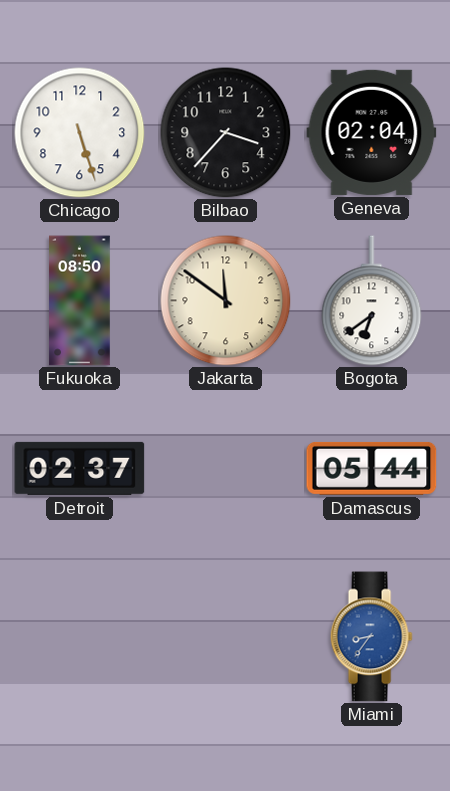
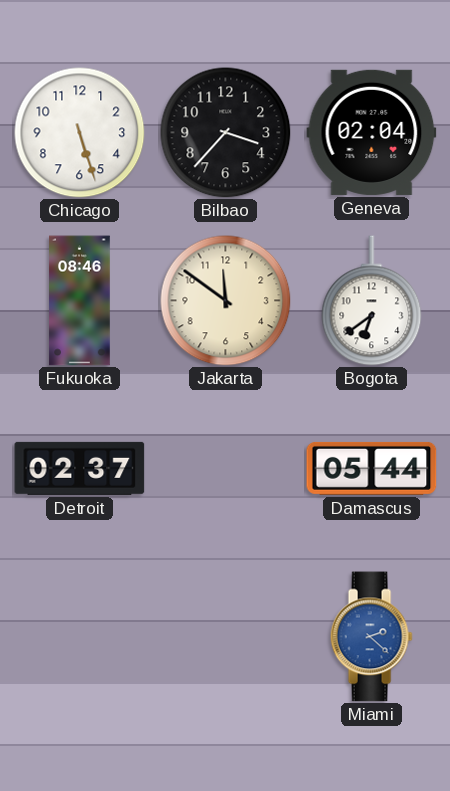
Fukuoka: 08:50 -> 08:46
Miami: 8:36 -> 2:22
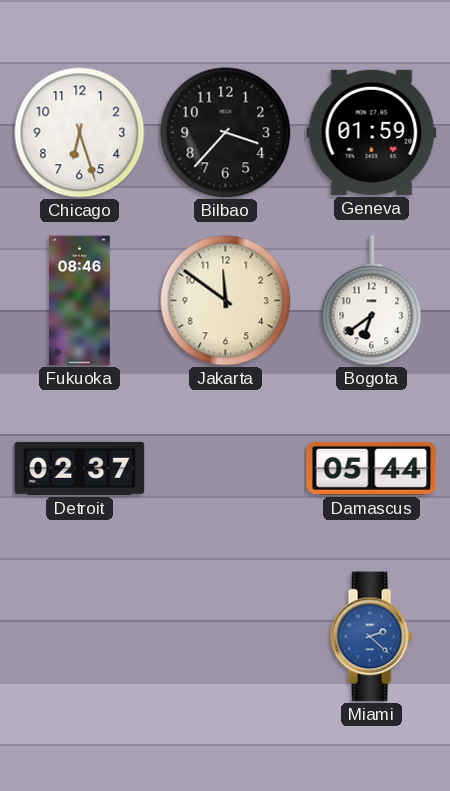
Chicago: 5:27 -> 6:27
Geneva: 02:04 -> 01:59
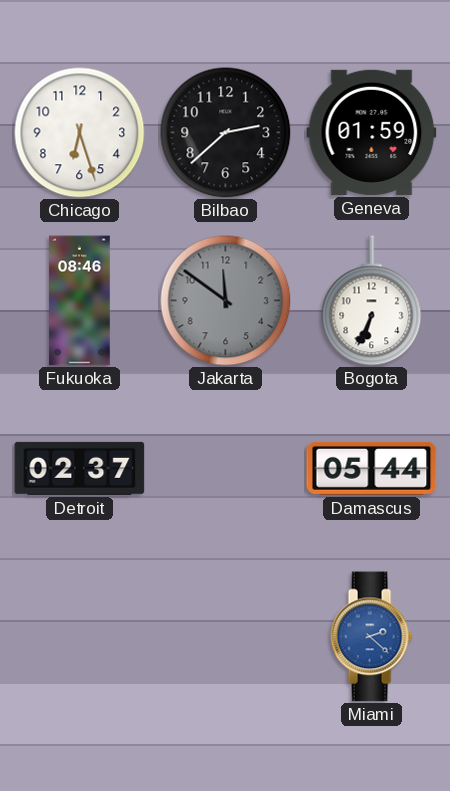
Bilbao: 3:37 -> 2:38
Jakarta dial: cream -> grey
Bogota: 6:39 -> 6:34
